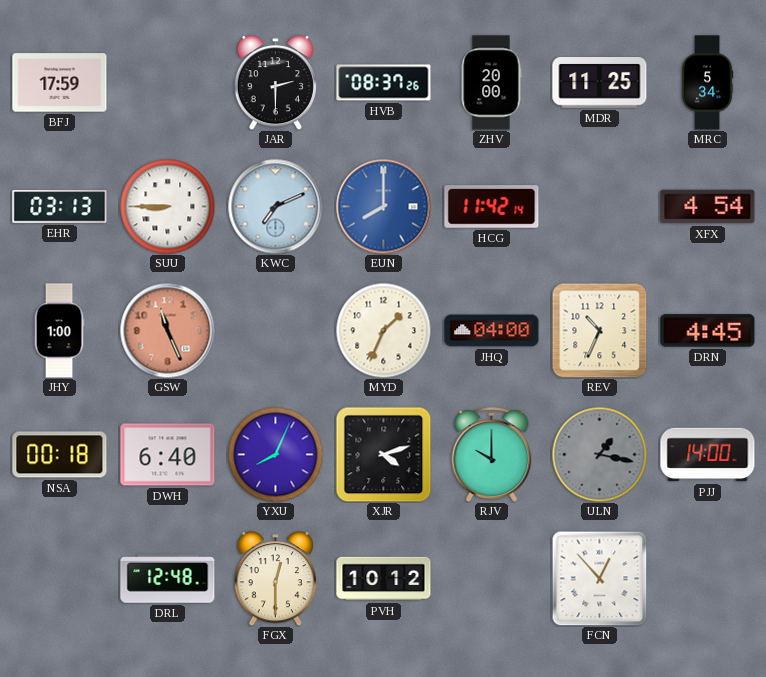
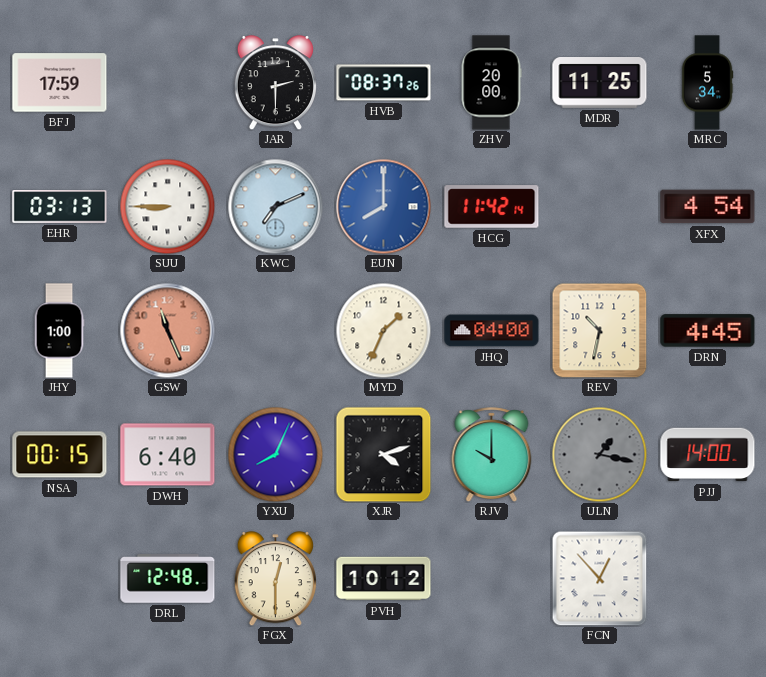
REV: 10:34 -> 10:32
NSA: 00:18 -> 00:15
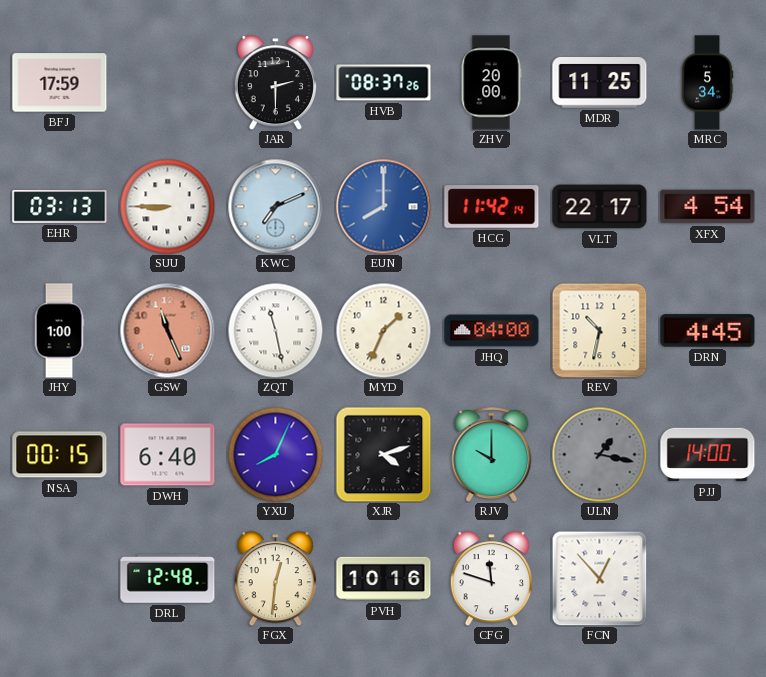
VLT: none -> 22:17
ZQT: none -> 11:28
FGX: 12:30 -> 12:31
PVH: 10:12 -> 10:16
CFG: none -> 11:48
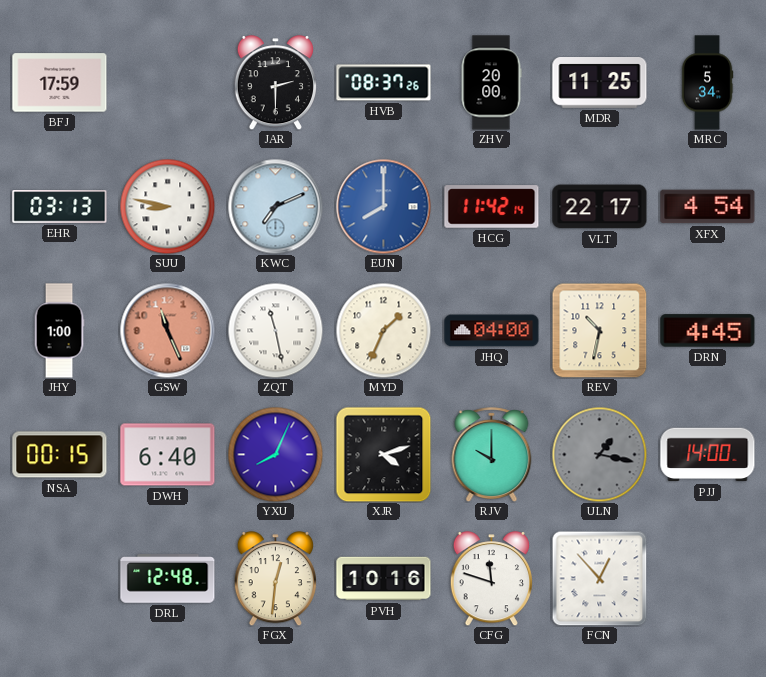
SUU: 8:45 -> 8:47
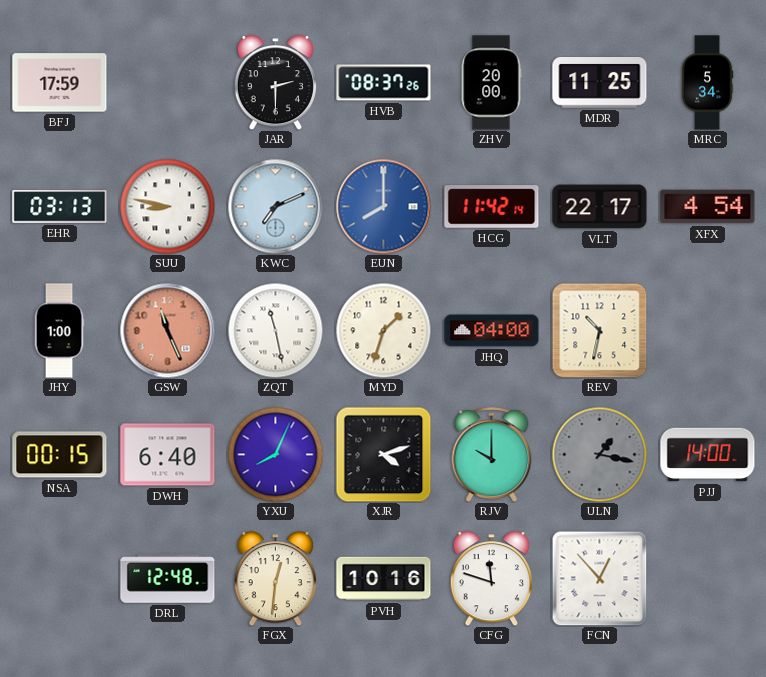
MYD: 1:34 -> 1:33
DRN: 4:45 -> none
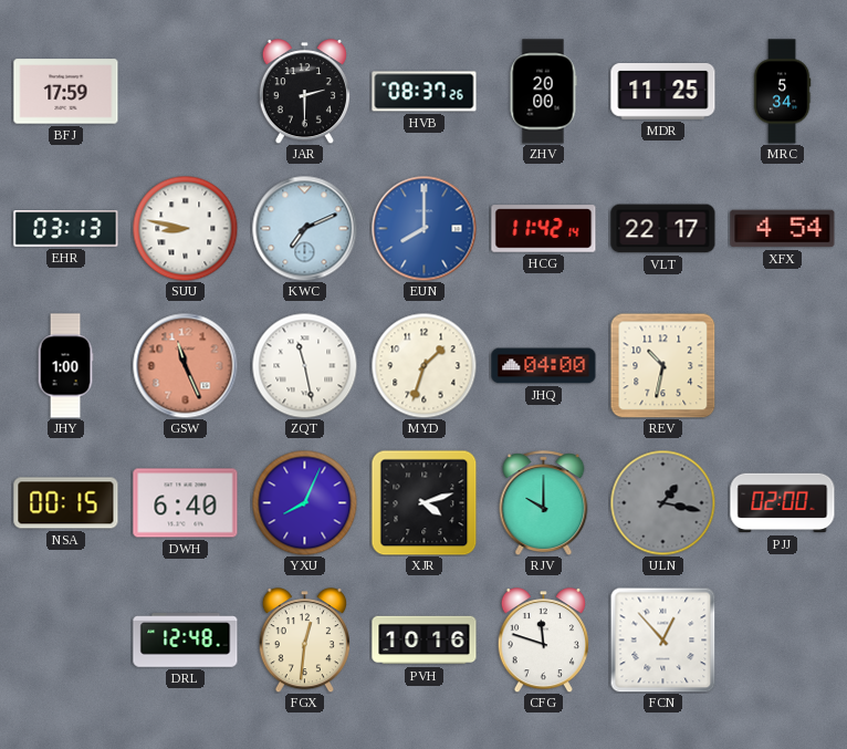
PJJ: 14:00 -> 02:00
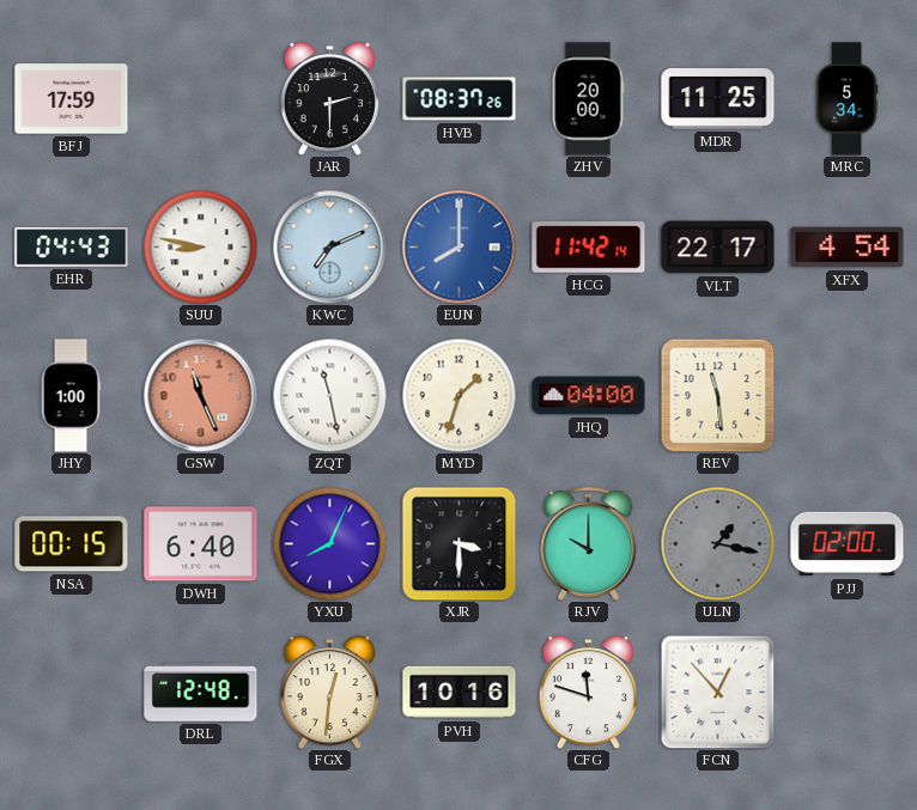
EHR: 03:13 -> 04:43
REV: 10:32 -> 11:29
XJR: 4:12 -> 3:30
